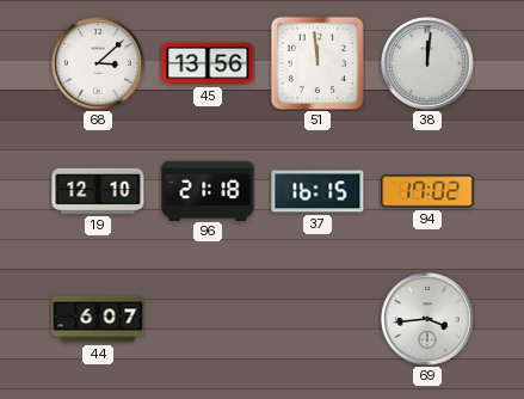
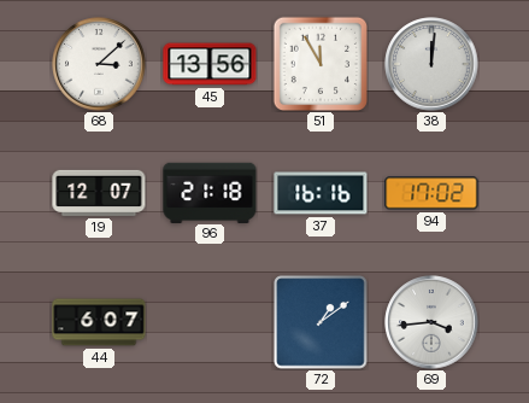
51: 11:59 -> 11:55
19: 12:10 -> 12:07
37: 16:15 -> 16:16
72: none -> 1:09
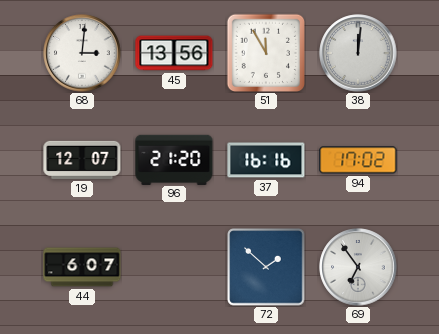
68: 3:08 -> 3:01
96: 21:18 -> 21:20
72: 1:09 -> 1:52
69: 3:44 -> 6:54
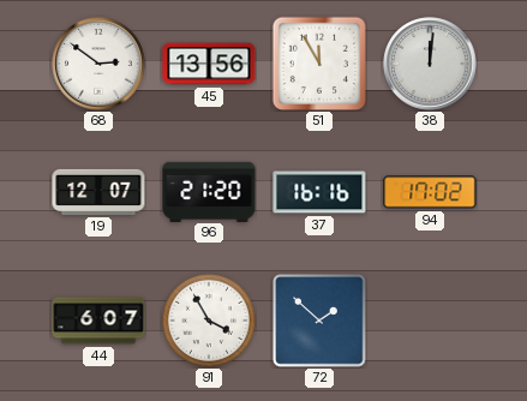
68: 3:01 -> 2:51
91: none -> 3:55
69: 6:54 -> none
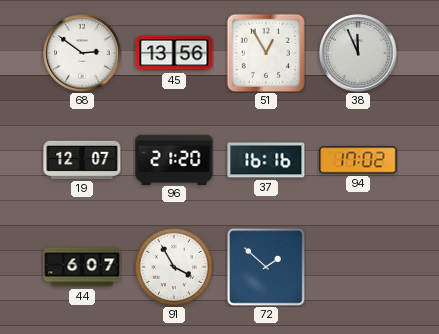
51: 11:55 -> 12:55
38: 12:01 -> 11:56
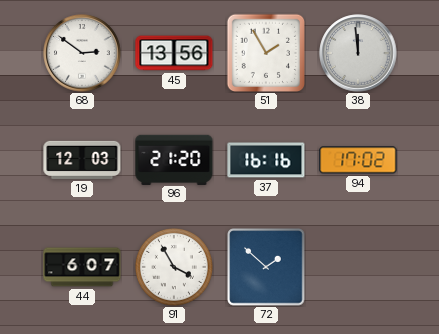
51: 12:55 -> 1:55
38: 11:56 -> 11:59
19: 12:07 -> 12:03
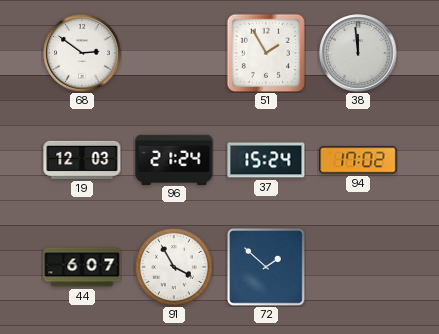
45: 13:56 -> none
96: 21:20 -> 21:24
37: 16:16 -> 15:24
